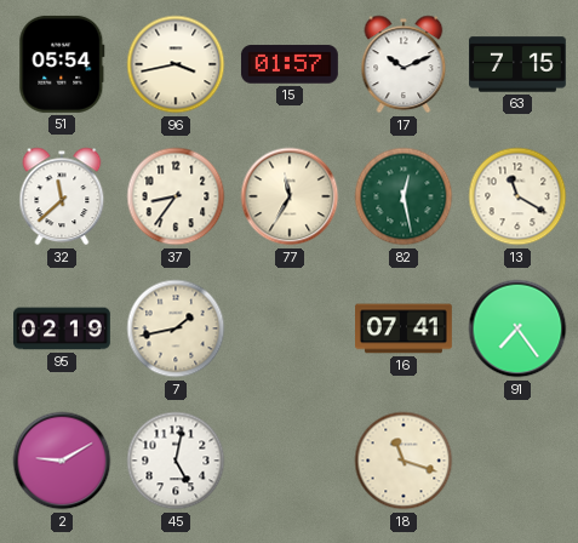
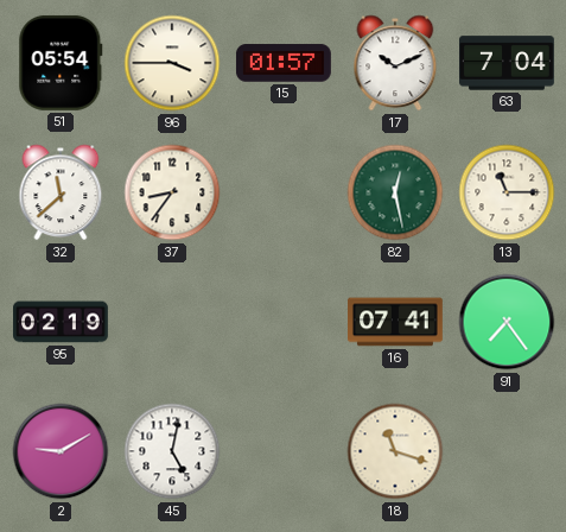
96: 3:43 -> 3:45
63: 7:15 -> 7:04
77: 11:35 -> none
13: 11:20 -> 11:15
7: 1:43 -> none
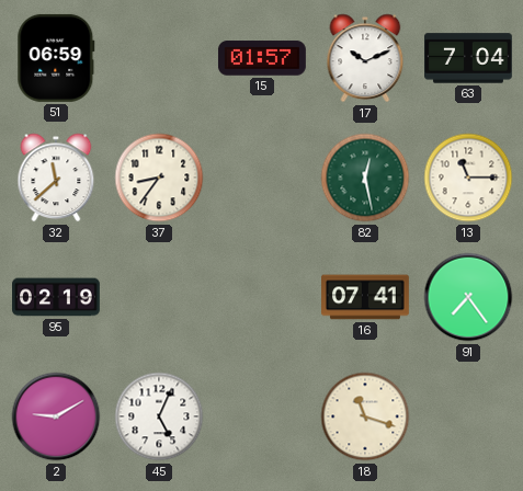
51: 05:54 -> 06:59
96: 3:45 -> none
45: 5:02 -> 5:04
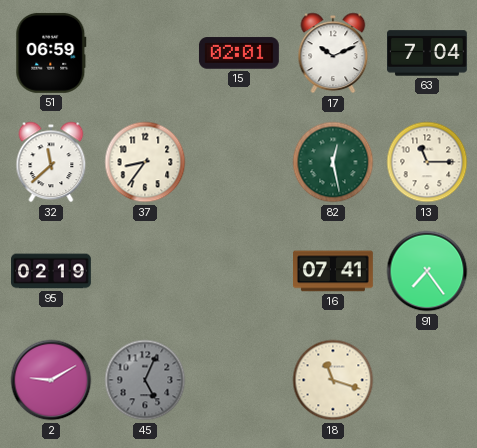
15: 01:57 -> 02:01
45 dial: white -> grey
